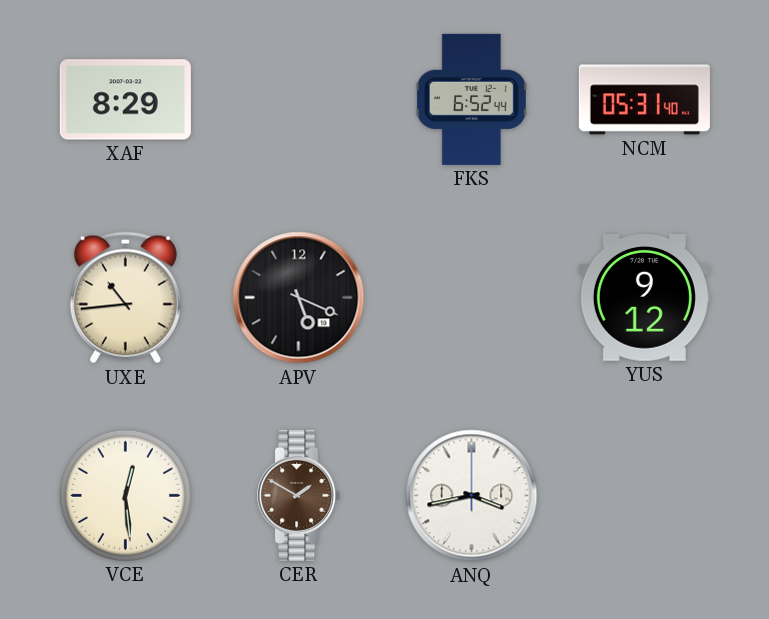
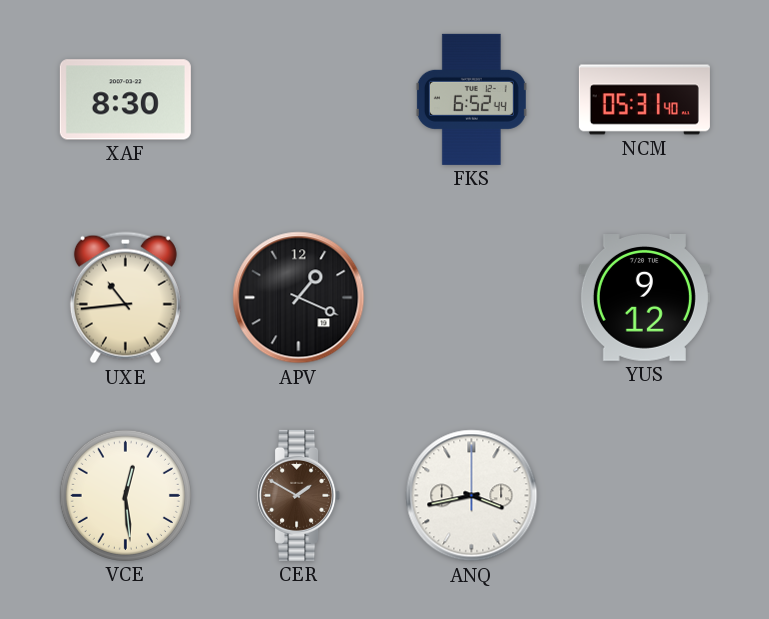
XAF: 8:29 -> 8:30
APV: 5:19 -> 1:19
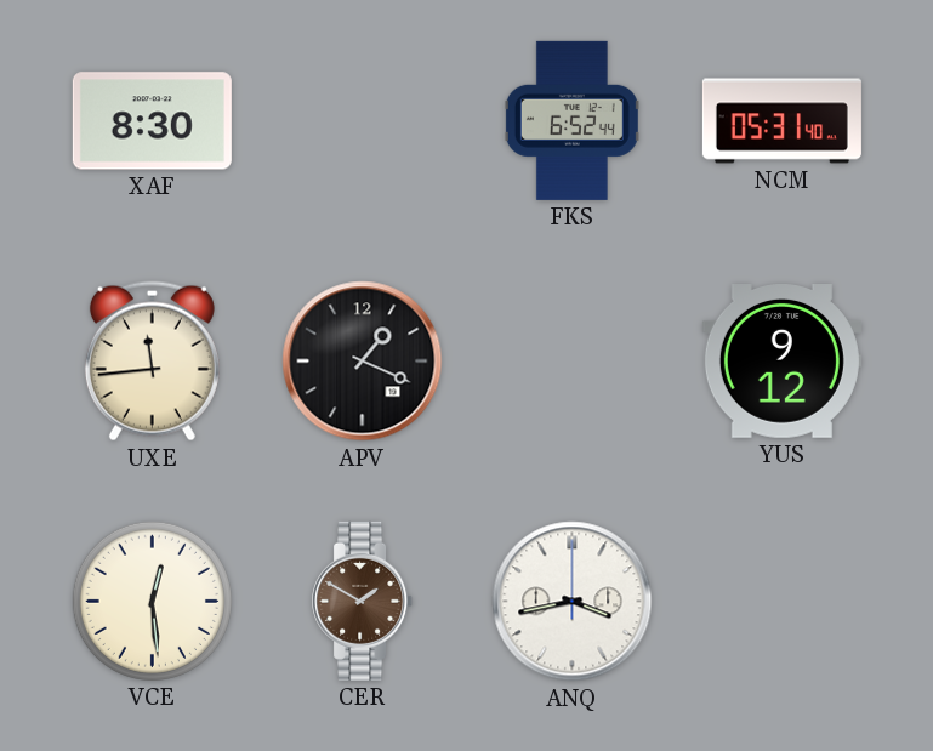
UXE: 10:44 -> 11:44
